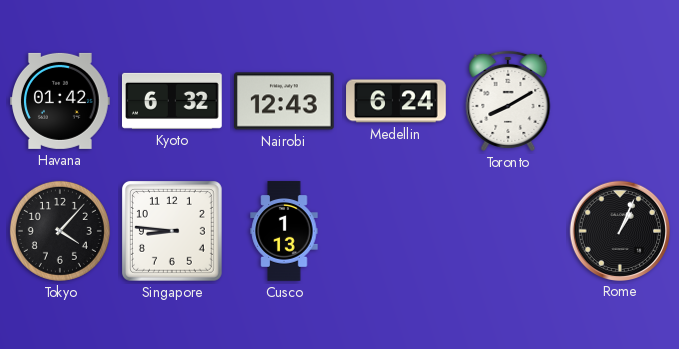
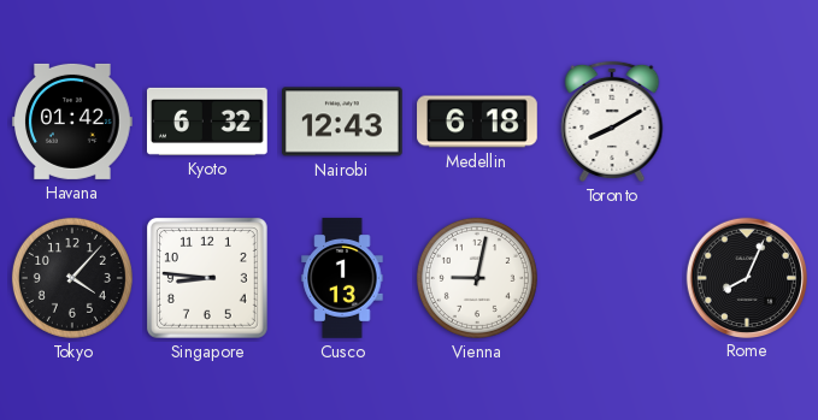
Medellin: 6:24 -> 6:18
Vienna: none -> 9:02
Rome: 1:04 -> 8:04
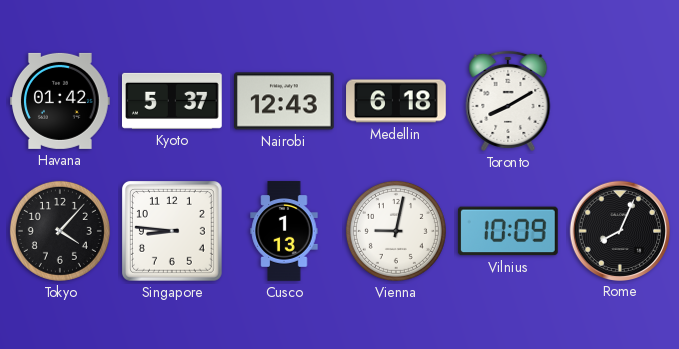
Kyoto: 6:32 -> 5:37
Vilnius: none -> 10:09
